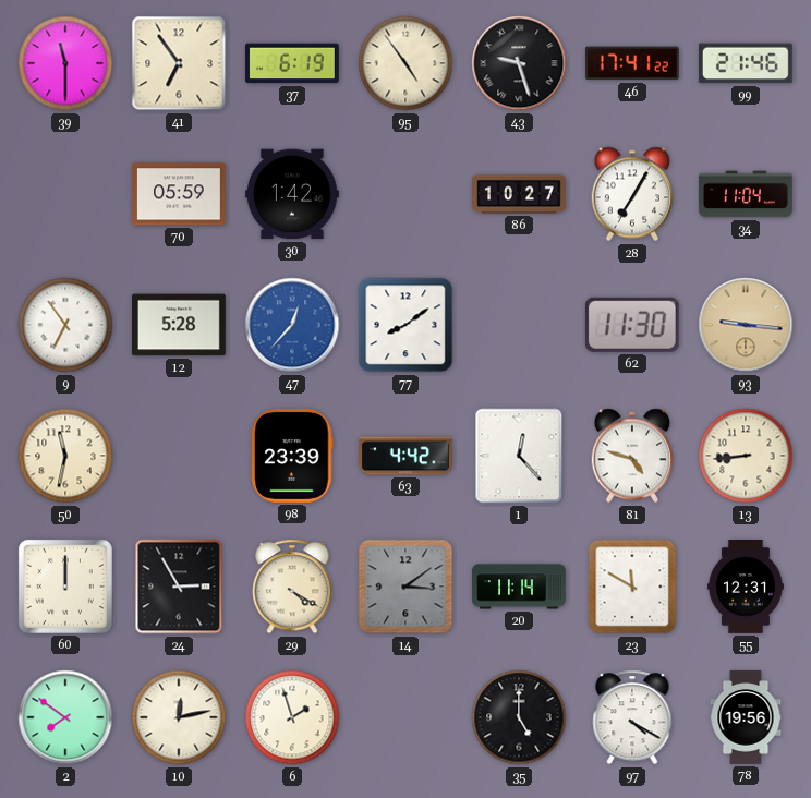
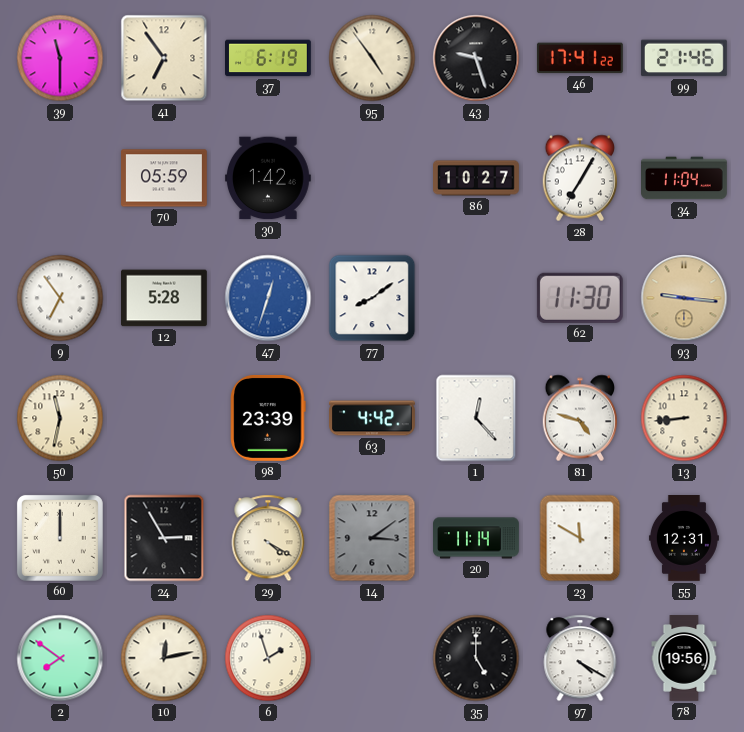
47: 12:37 -> 12:33
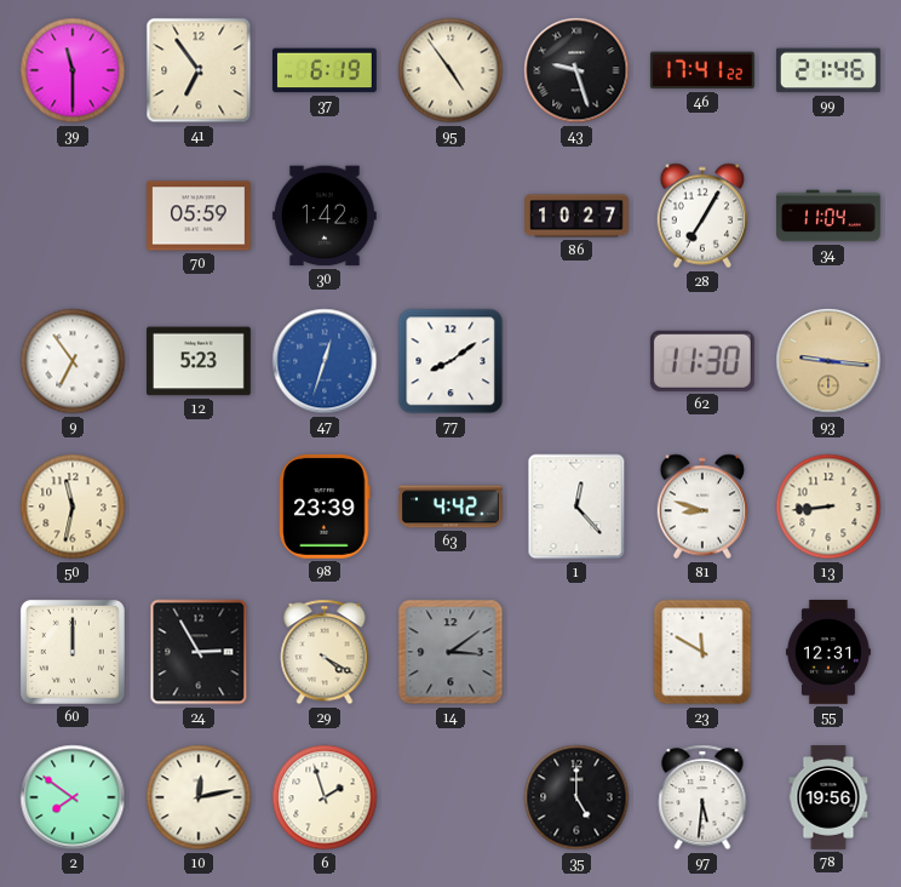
12: 5:28 -> 5:23
81: 4:48 -> 8:48
20: 11:14 -> none
97: 4:20 -> 5:31
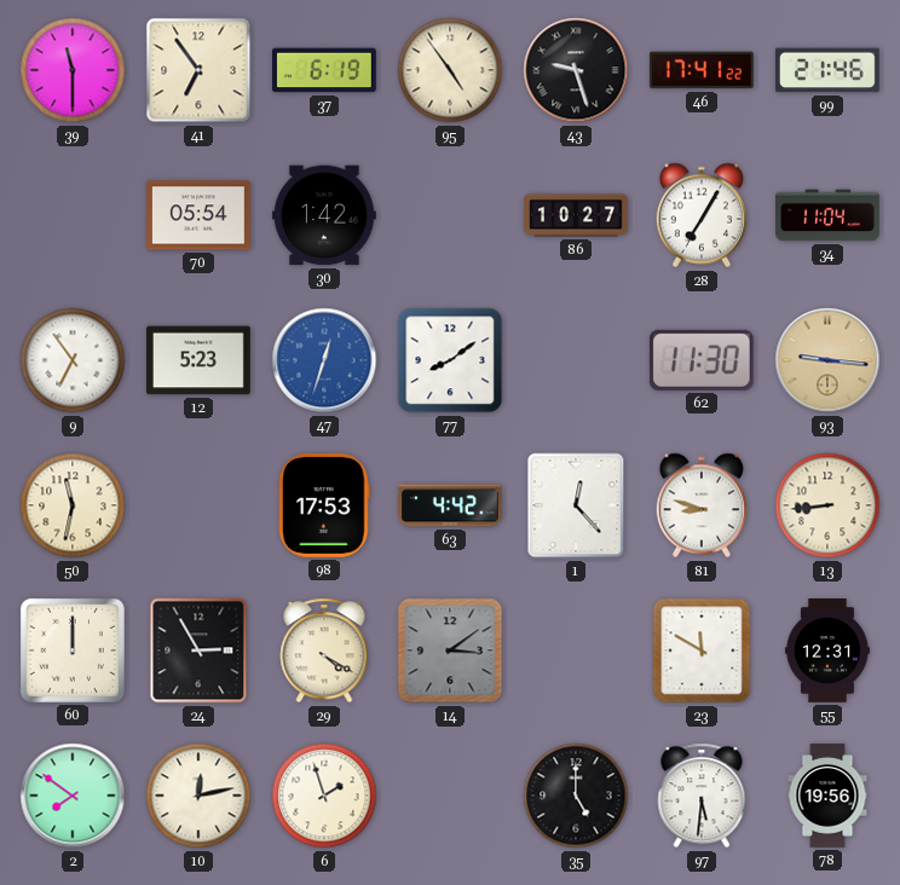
70: 05:59 -> 05:54
98: 23:39 -> 17:53
